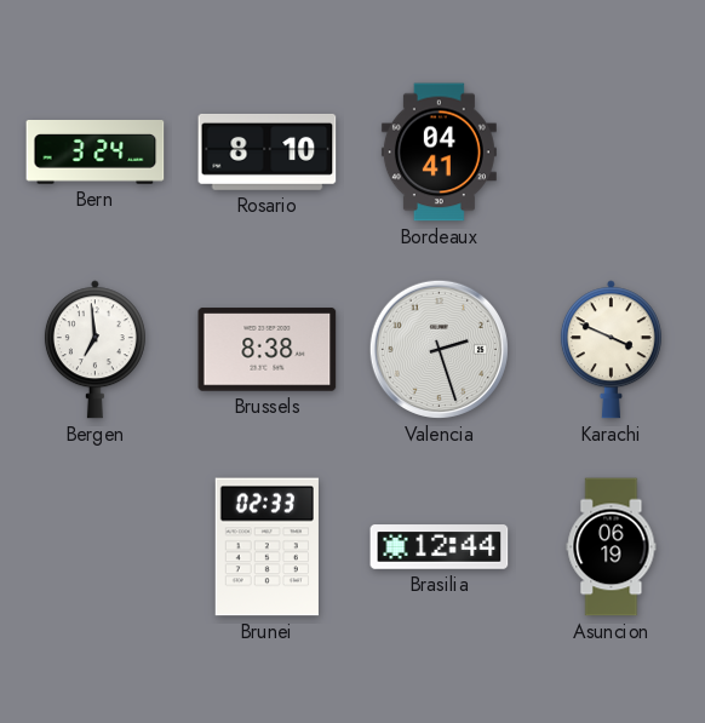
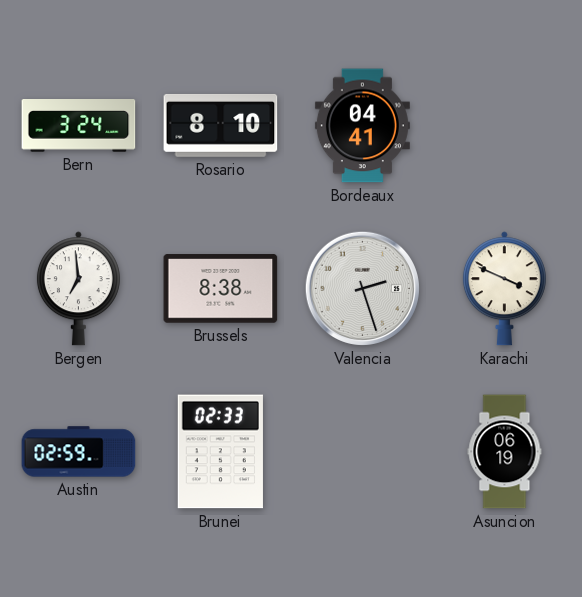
Austin: none -> 02:59
Brasilia: 12:44 -> none
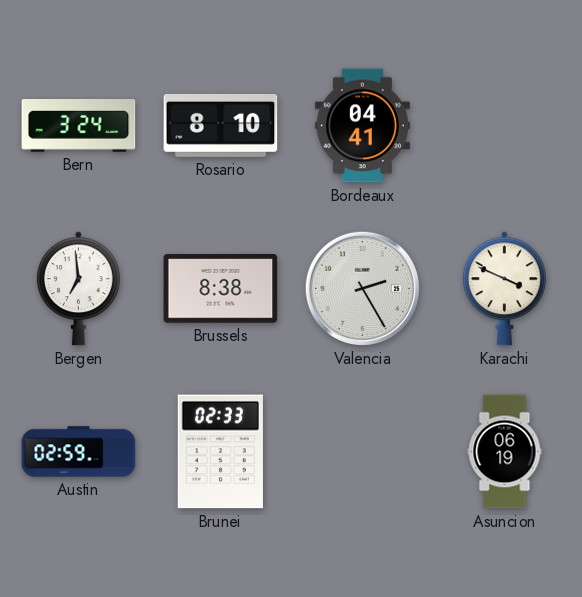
Valencia: 2:27 -> 2:25
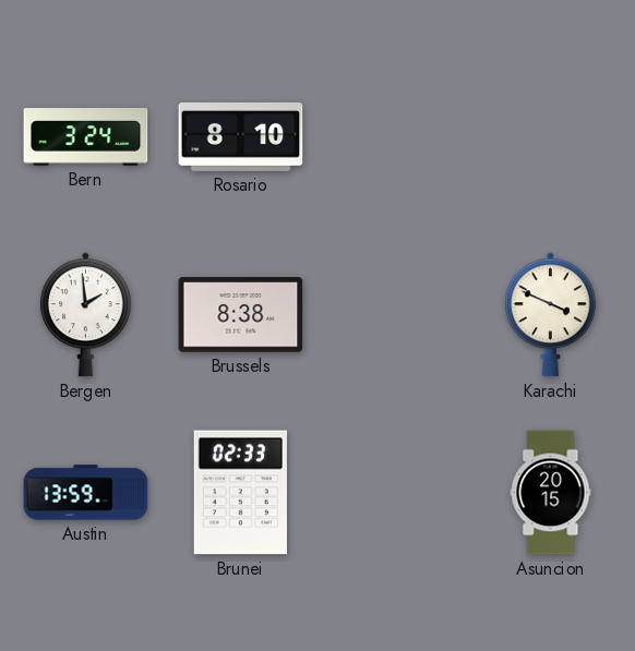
Bordeaux: 04:41 -> none
Bergen: 6:59 -> 1:59
Valencia: 2:25 -> none
Austin: 02:59 -> 13:59
Asuncion: 06:19 -> 20:15
